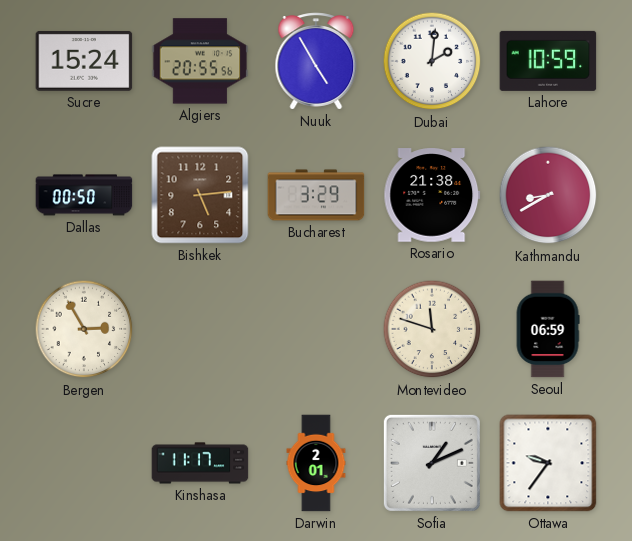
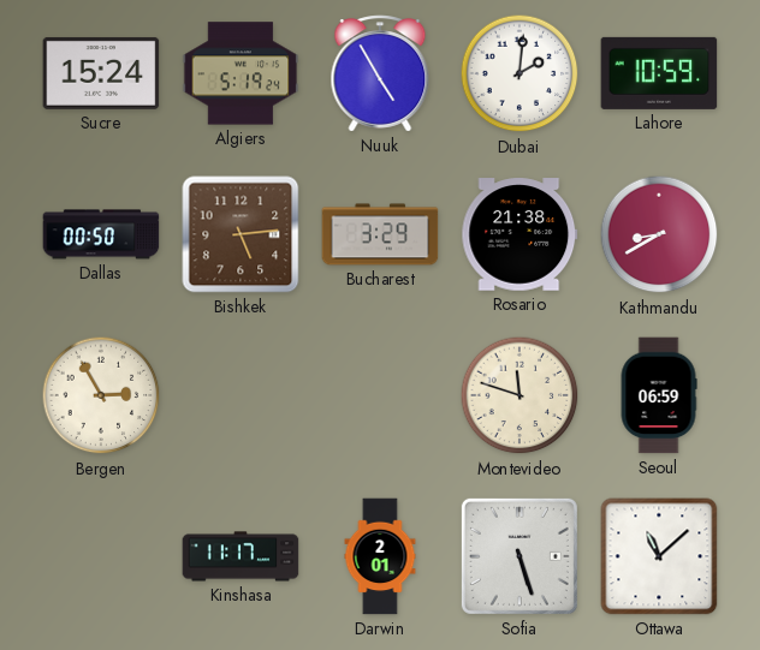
Algiers: 20:55 -> 5:19
Sofia: 1:11 -> 5:27
Ottawa: 9:36 -> 11:08
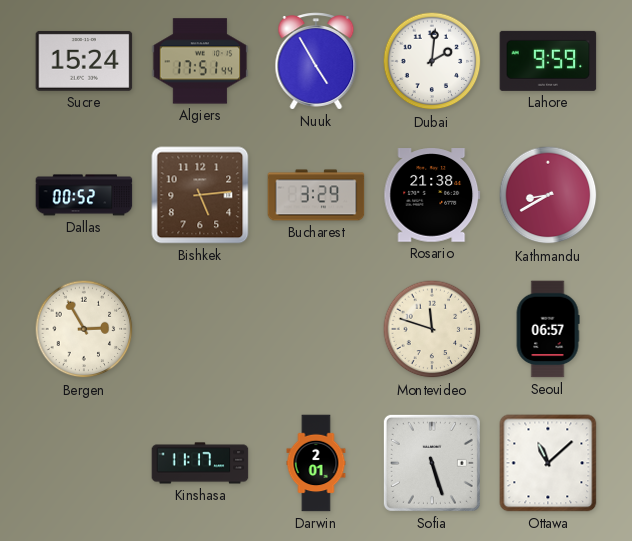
Algiers: 5:19 -> 17:51
Lahore: 10:59 -> 9:59
Dallas: 00:50 -> 00:52
Seoul: 06:59 -> 06:57
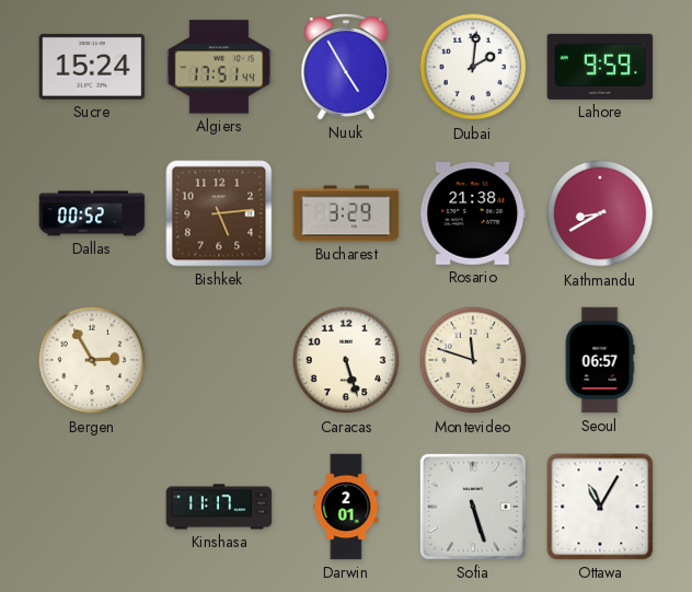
Caracas: none -> 5:27
Ottawa: 11:08 -> 11:05
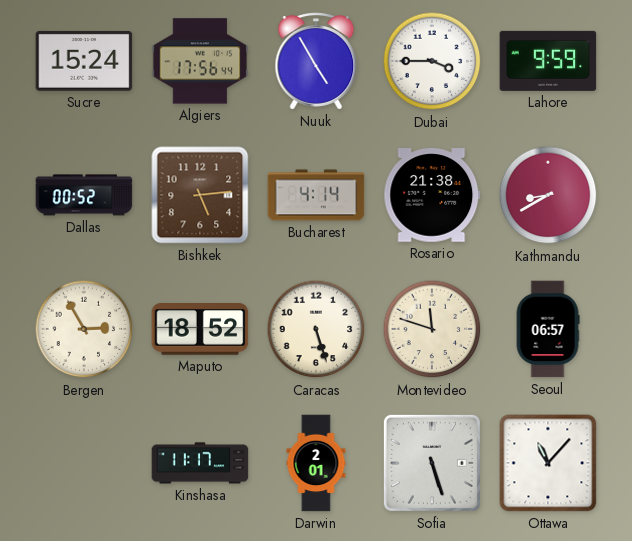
Algiers: 17:51 -> 17:56
Dubai: 2:01 -> 3:45
Bucharest: 3:29 -> 4:14
Maputo: none -> 18:52
Ottawa: 11:05 -> 11:07
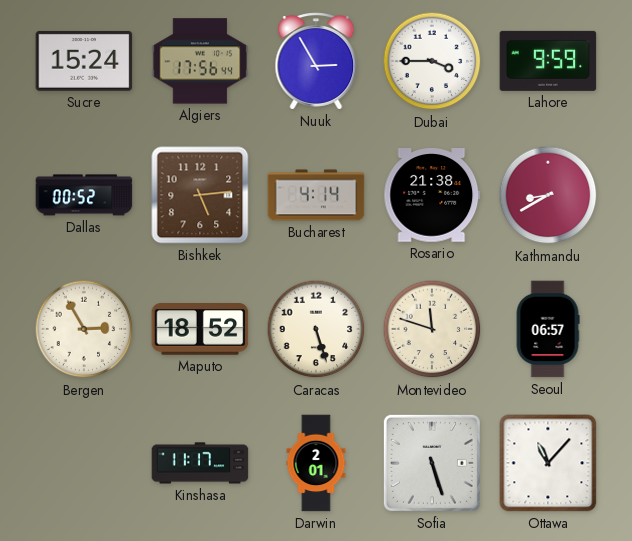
Nuuk: 4:55 -> 2:55
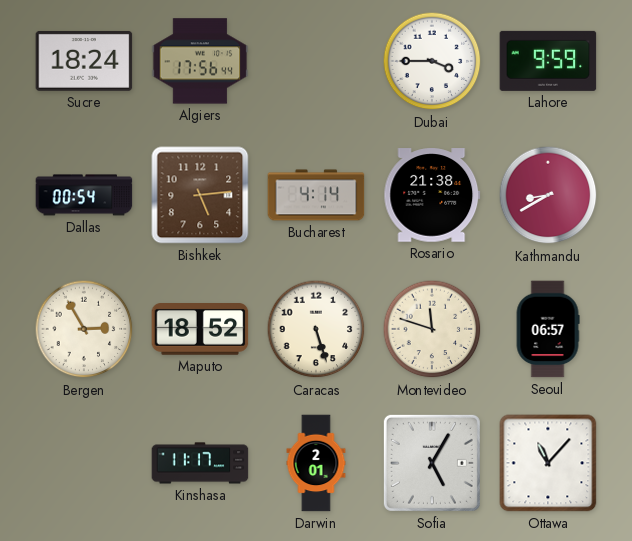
Sucre: 15:24 -> 18:24
Nuuk: 2:55 -> none
Dallas: 00:52 -> 00:54
Sofia: 5:27 -> 5:05
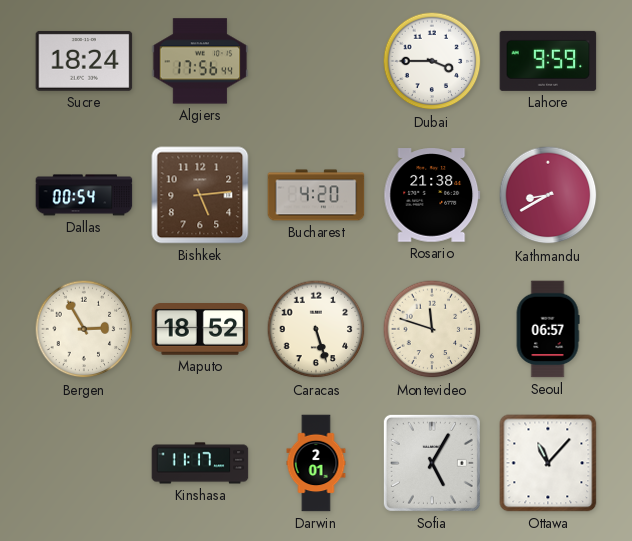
Bucharest: 4:14 -> 4:20
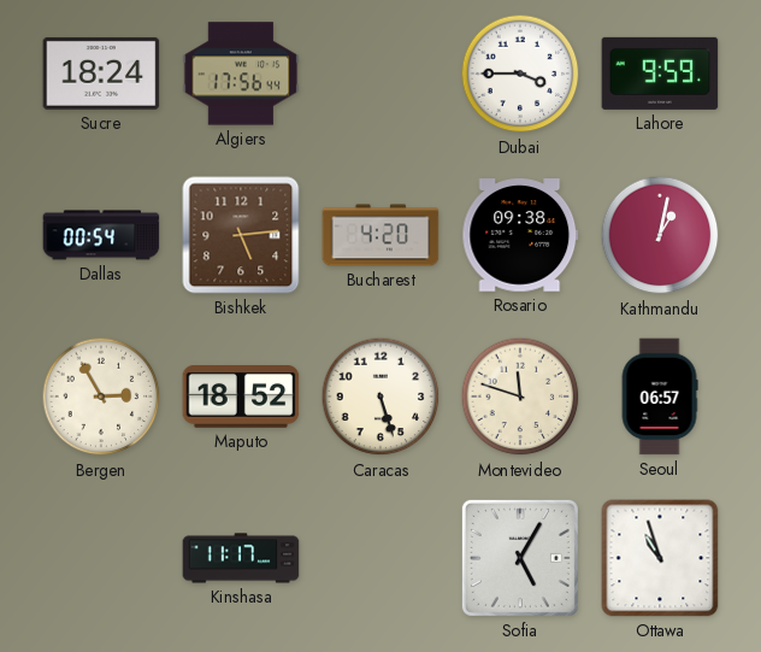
Rosario: 21:38 -> 09:38
Kathmandu: 8:40 -> 1:02
Darwin: 2:01 -> none
Ottawa: 11:07 -> 10:57
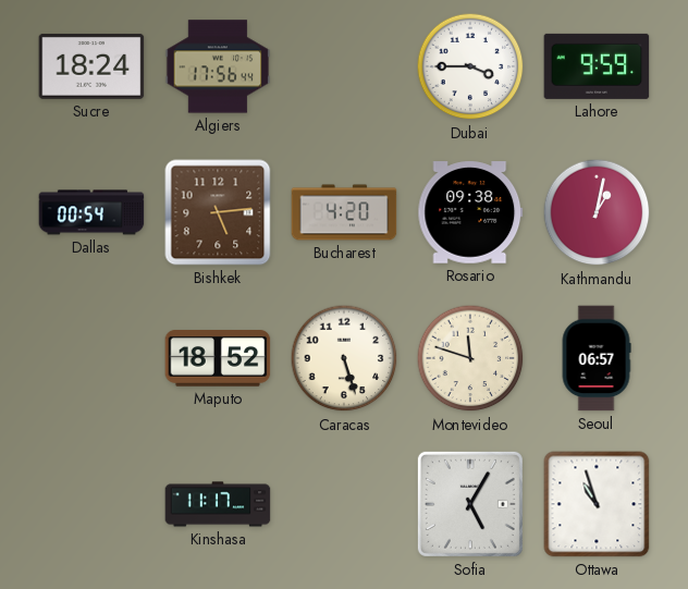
Bergen: 2:55 -> none
